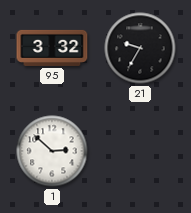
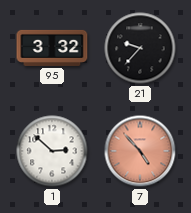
21: 9:35 -> 9:37
7: none -> 4:53
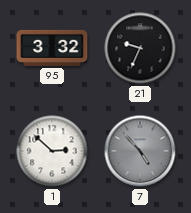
21: 9:37 -> 9:34
7 dial: salmon -> grey
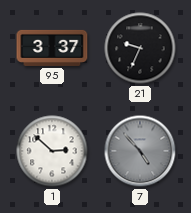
95: 3:32 -> 3:37
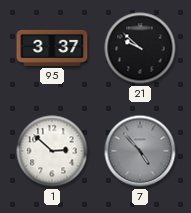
21: 9:34 -> 9:52
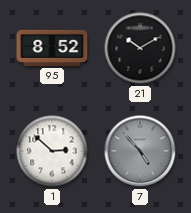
95: 3:37 -> 8:52
21: 9:52 -> 10:10
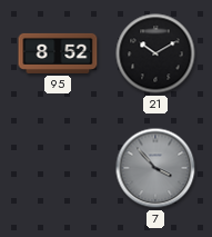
1: 2:52 -> none
7: 4:53 -> 3:53
